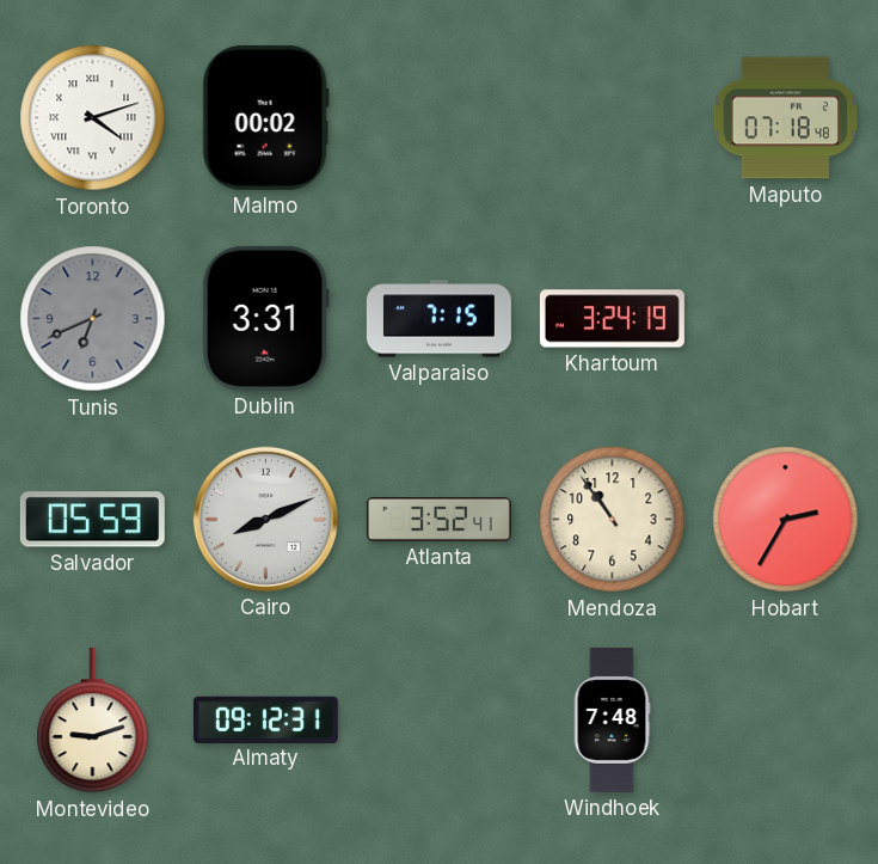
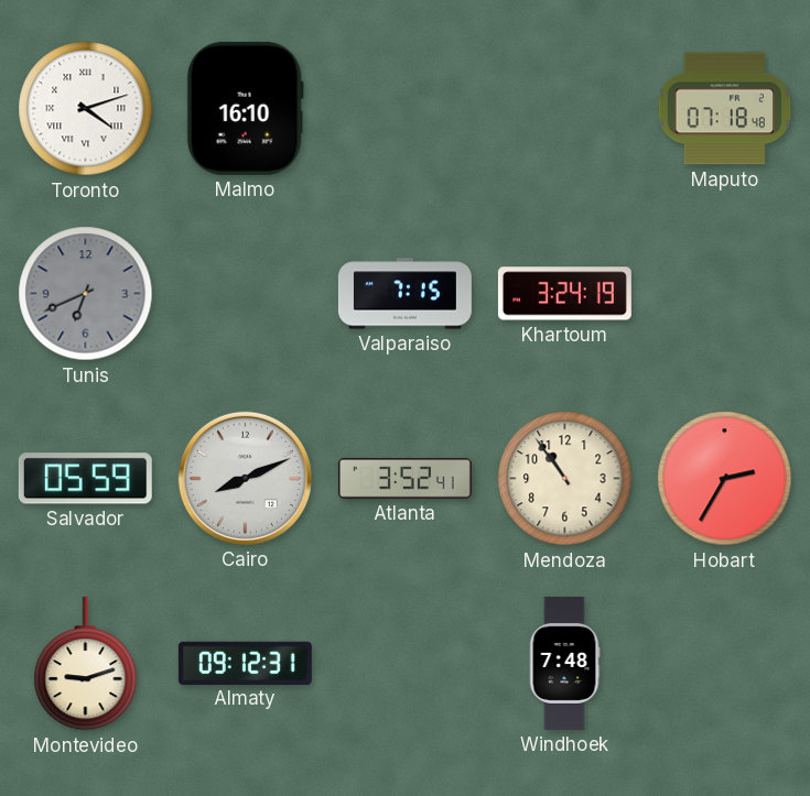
Malmo: 00:02 -> 16:10
Dublin: 3:31 -> none
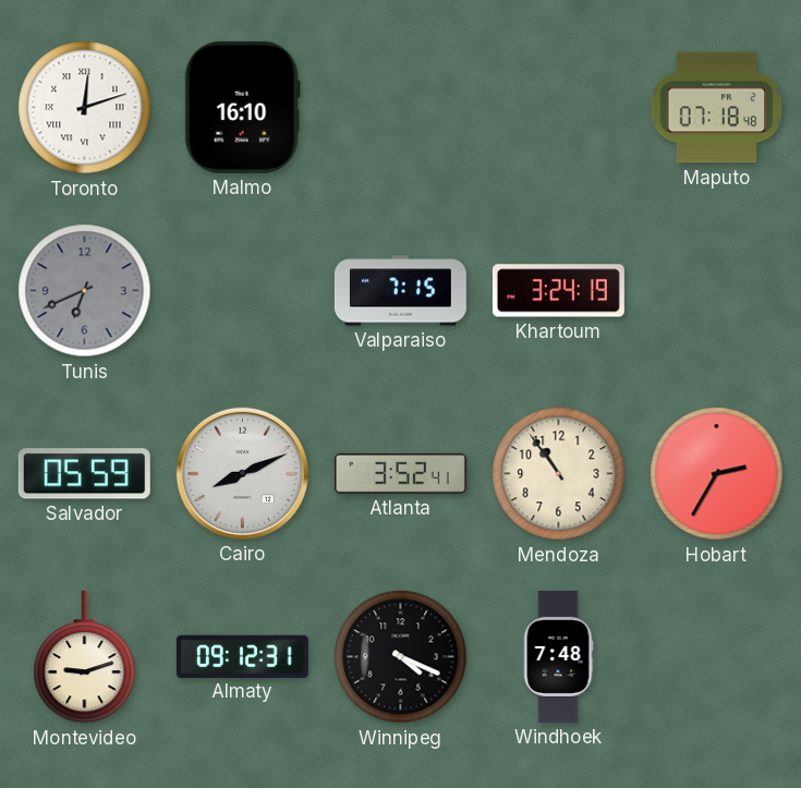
Toronto: 4:12 -> 12:12
Winnipeg: none -> 4:19
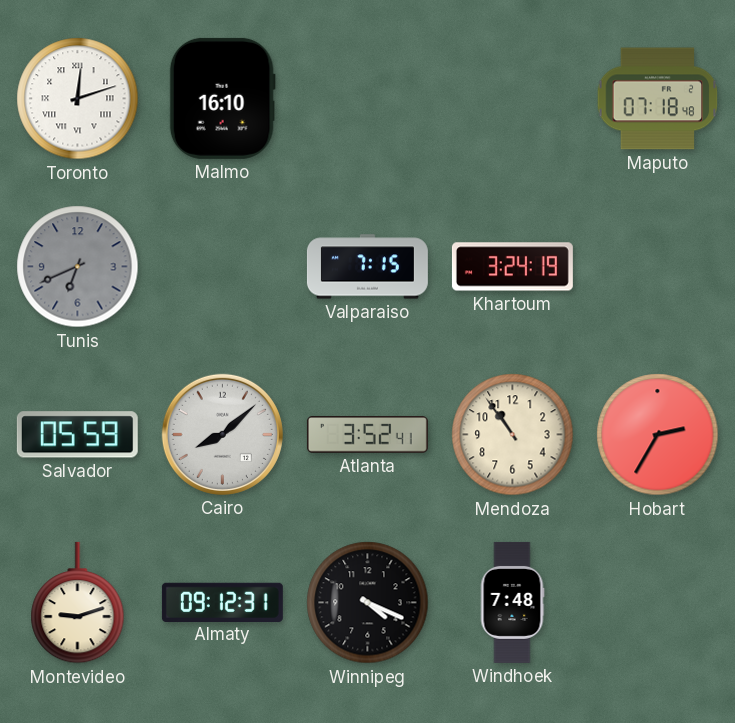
Cairo: 8:11 -> 8:08
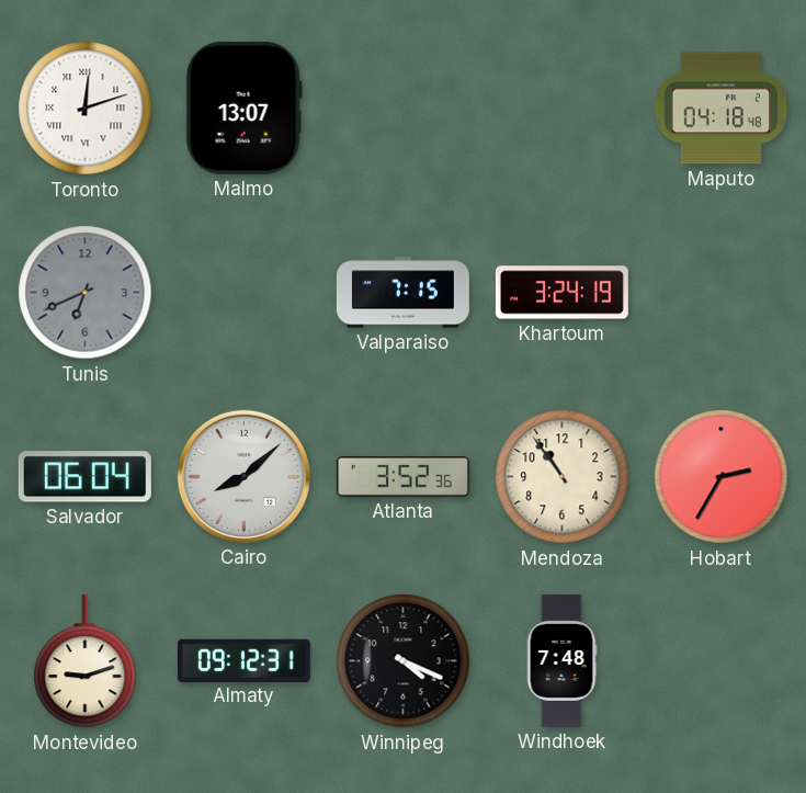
Malmo: 16:10 -> 13:07
Maputo: 07:18 -> 04:18
Salvador: 05:59 -> 06:04
Atlanta: 3:52:41 -> 3:52:36
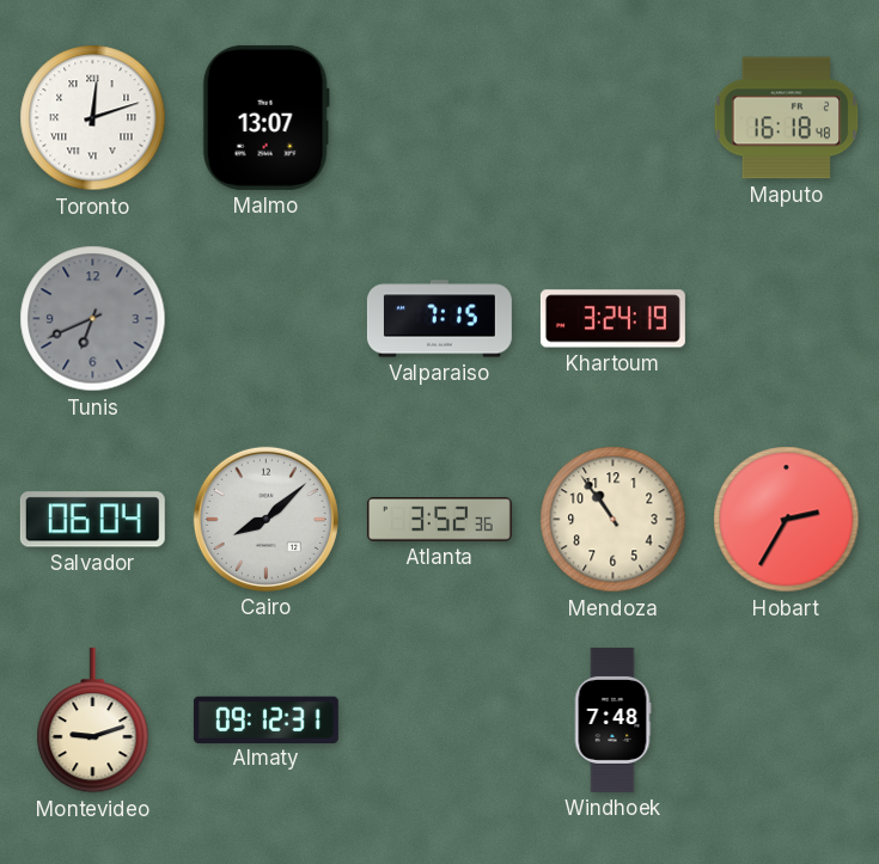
Maputo: 04:18 -> 16:18
Winnipeg: 4:19 -> none
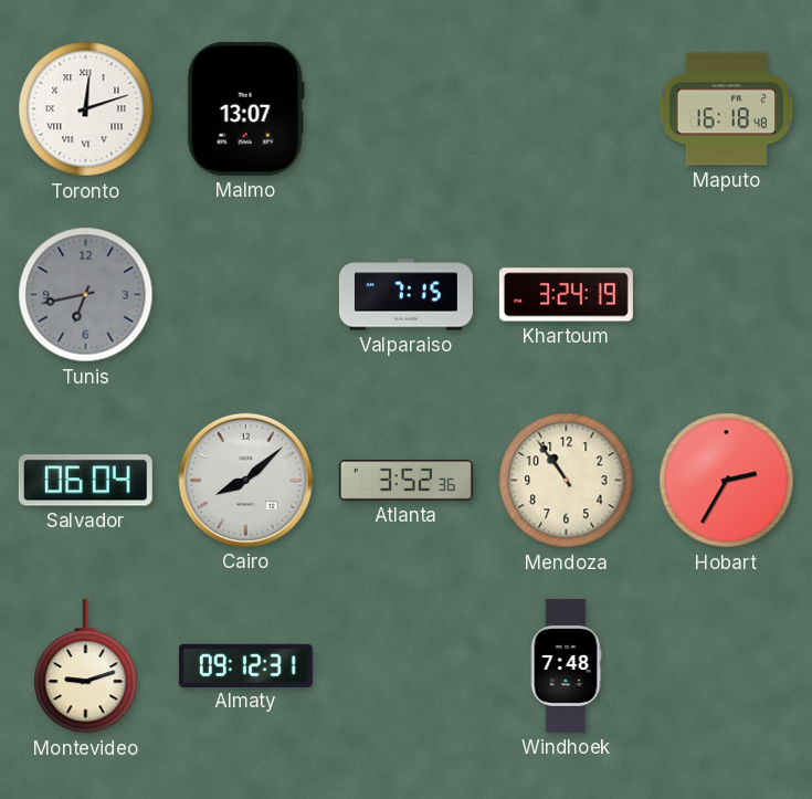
Tunis: 6:41 -> 6:43
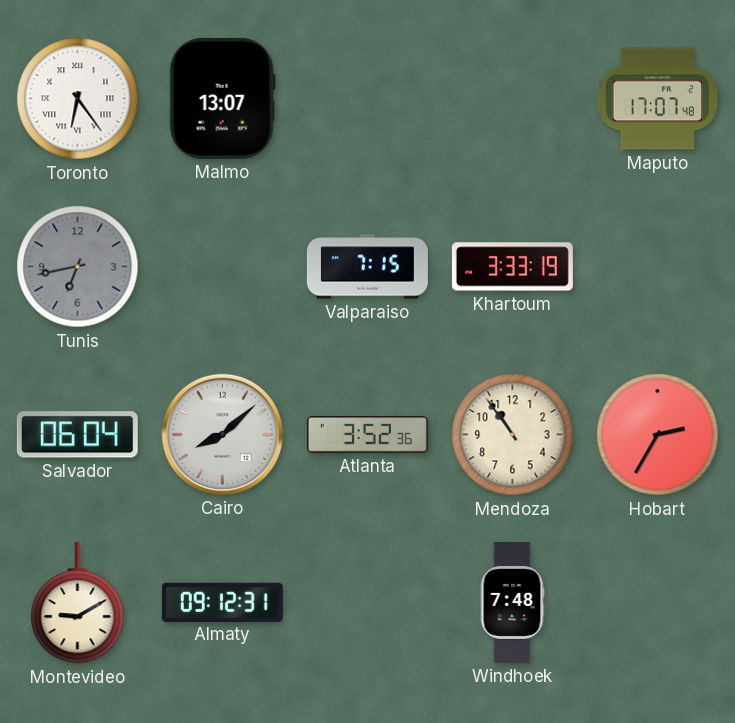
Toronto: 12:12 -> 6:24
Maputo: 16:18 -> 17:07
Khartoum: 3:24 -> 3:33
Montevideo: 9:12 -> 9:10
